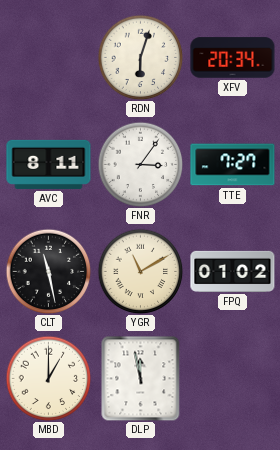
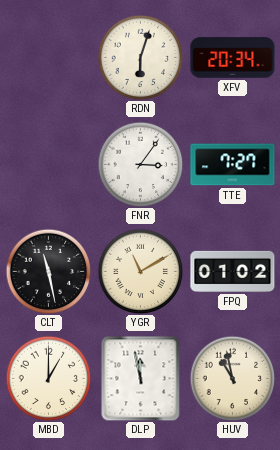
AVC: 8:11 -> none
HUV: none -> 10:58
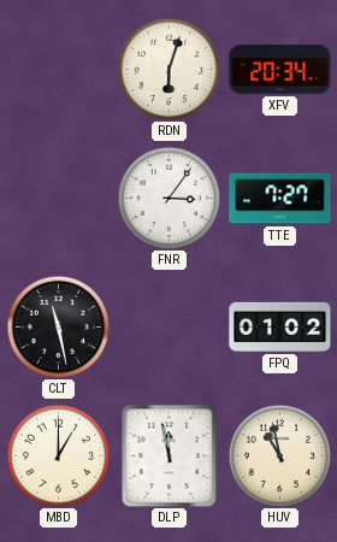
YGR: 11:10 -> none
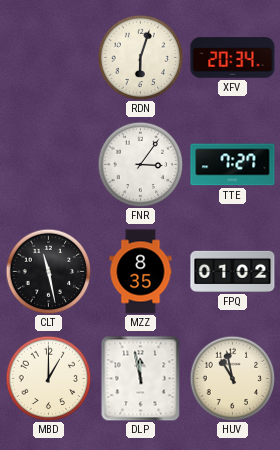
MZZ: none -> 8:35
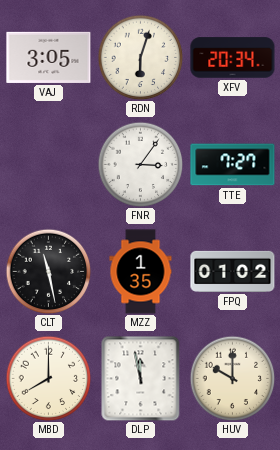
VAJ: none -> 3:05
MZZ: 8:35 -> 1:35
MBD: 1:00 -> 8:00
HUV: 10:58 -> 10:00
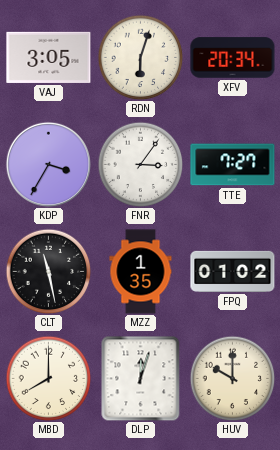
KDP: none -> 3:35
DLP: 11:58 -> 12:03
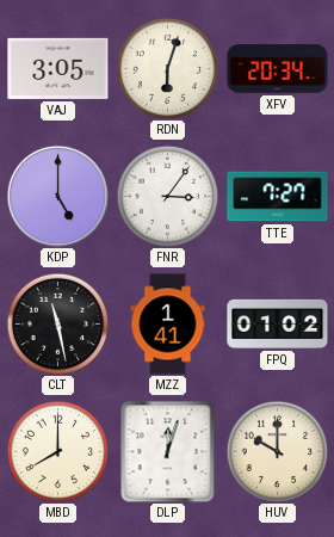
KDP: 3:35 -> 5:00
MZZ: 1:35 -> 1:41
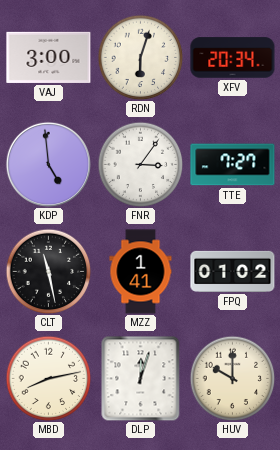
VAJ: 3:05 -> 3:00
KDP: 5:00 -> 4:59
MBD: 8:00 -> 8:13
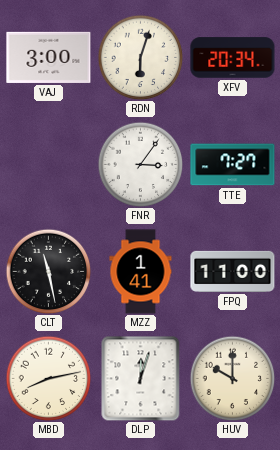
KDP: 4:59 -> none
FPQ: 01:02 -> 11:00
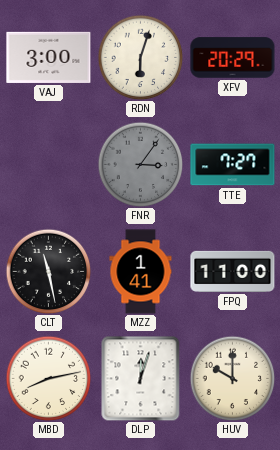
XFV: 20:34 -> 20:29
FNR dial: white -> grey
